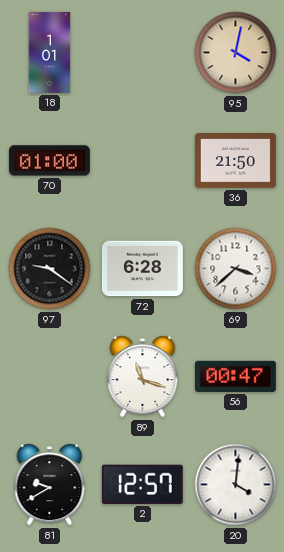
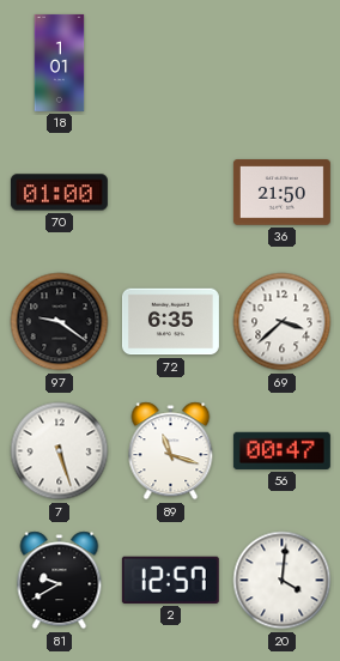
95: 4:02 -> none
72: 6:28 -> 6:35
7: none -> 5:27
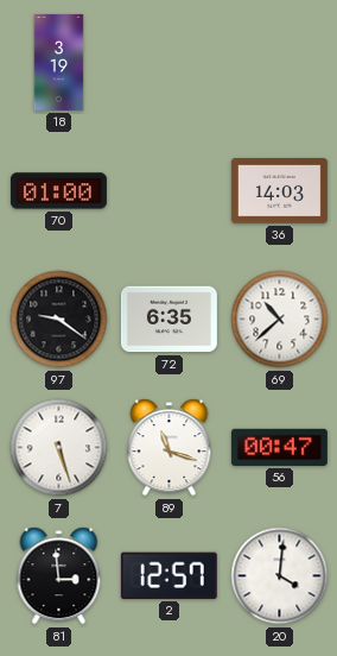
18: 1:01 -> 3:19
36: 21:50 -> 14:03
69: 3:38 -> 10:38
81: 9:40 -> 2:59
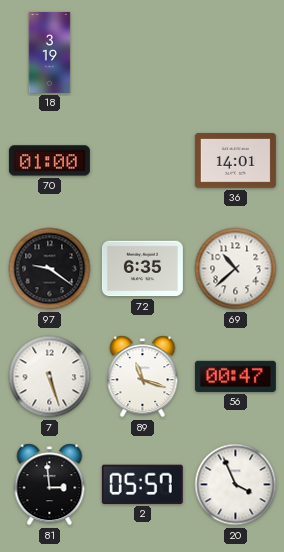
36: 14:03 -> 14:01
2: 12:57 -> 05:57
20: 4:01 -> 3:56
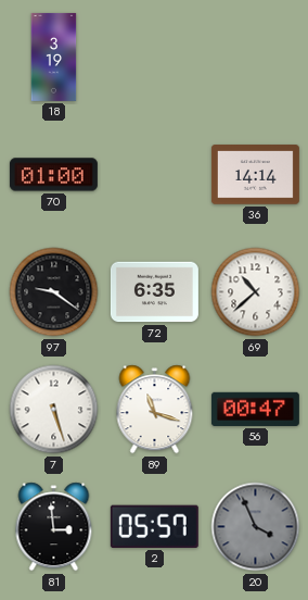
36: 14:01 -> 14:14
20 dial: white -> grey
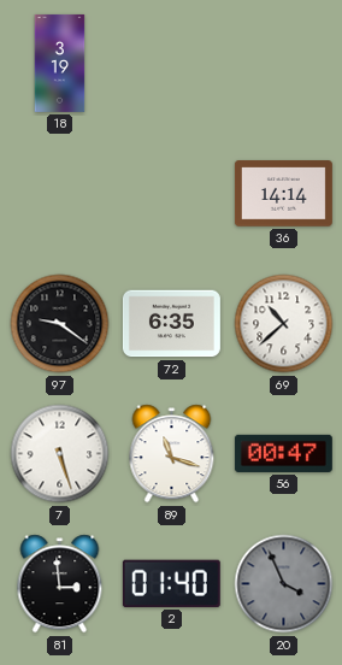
70: 01:00 -> none
2: 05:57 -> 01:40
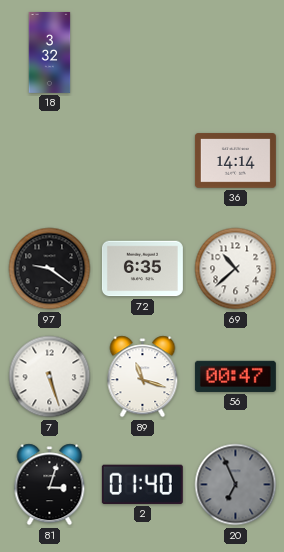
18: 3:19 -> 3:32
81: 2:59 -> 3:03
20: 3:56 -> 6:56
